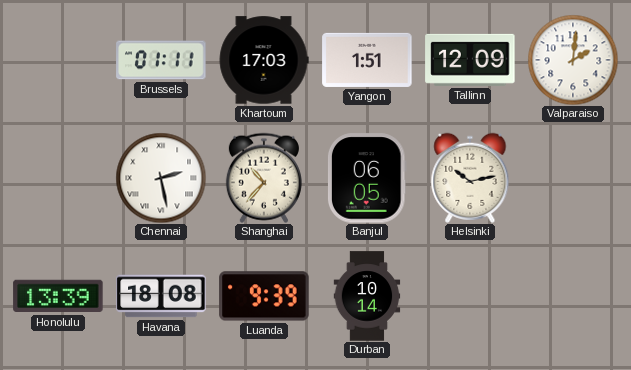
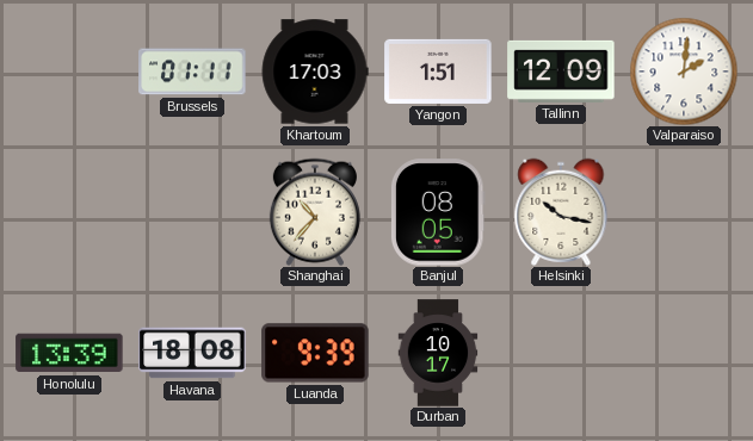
Chennai: 2:28 -> none
Banjul: 06:05 -> 08:05
Helsinki: 10:13 -> 10:17
Durban: 10:14 -> 10:17
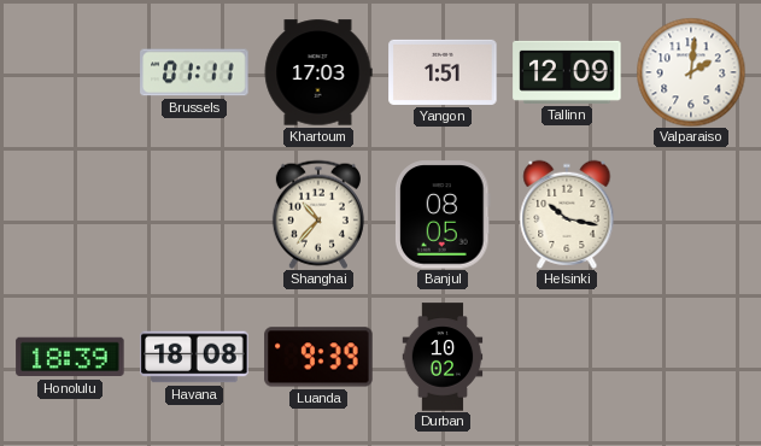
Honolulu: 13:39 -> 18:39
Durban: 10:17 -> 10:02
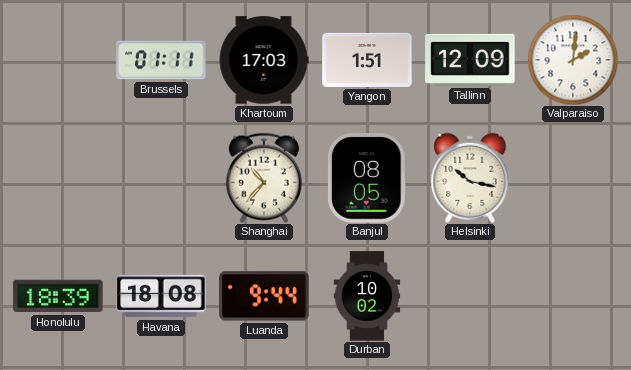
Luanda: 9:39 -> 9:44
